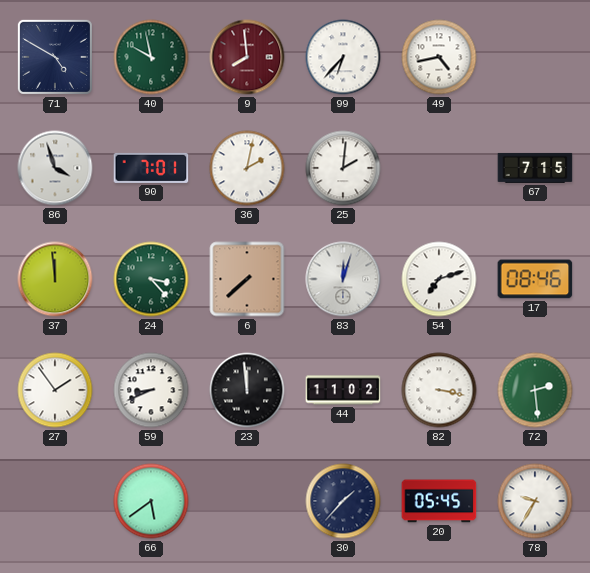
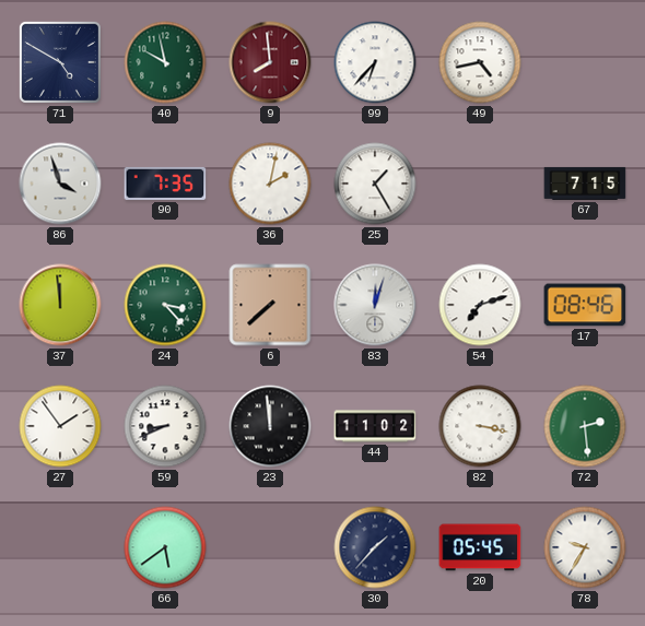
90: 7:01 -> 7:35
25: 2:01 -> 1:25
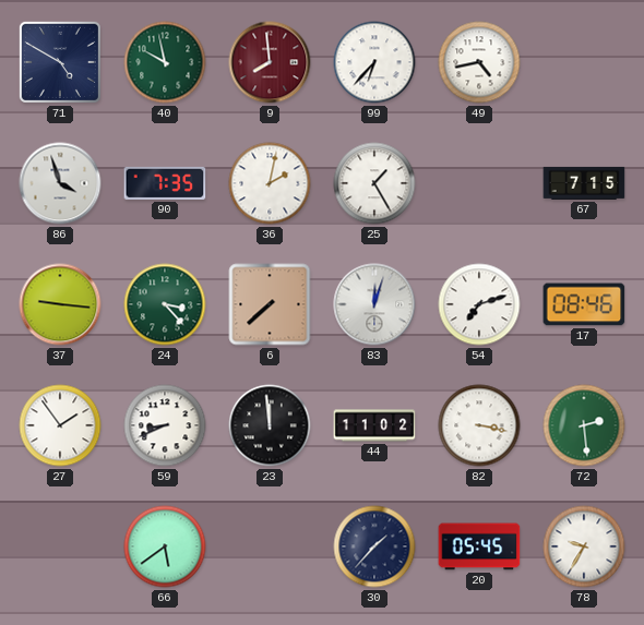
37: 11:59 -> 9:16
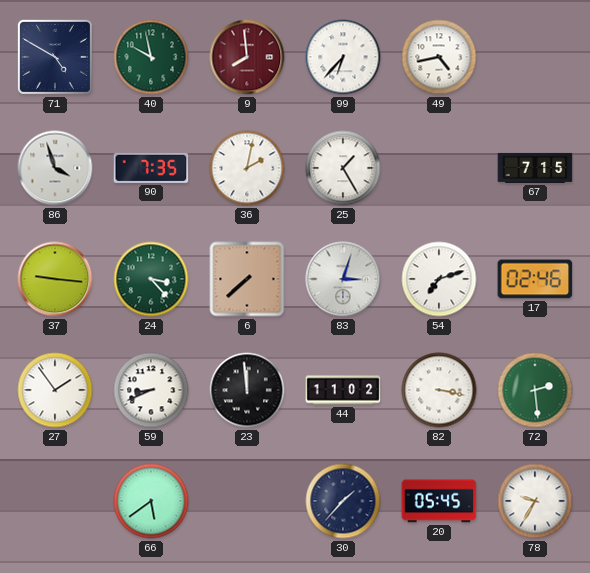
83: 12:03 -> 3:03
17: 08:46 -> 02:46
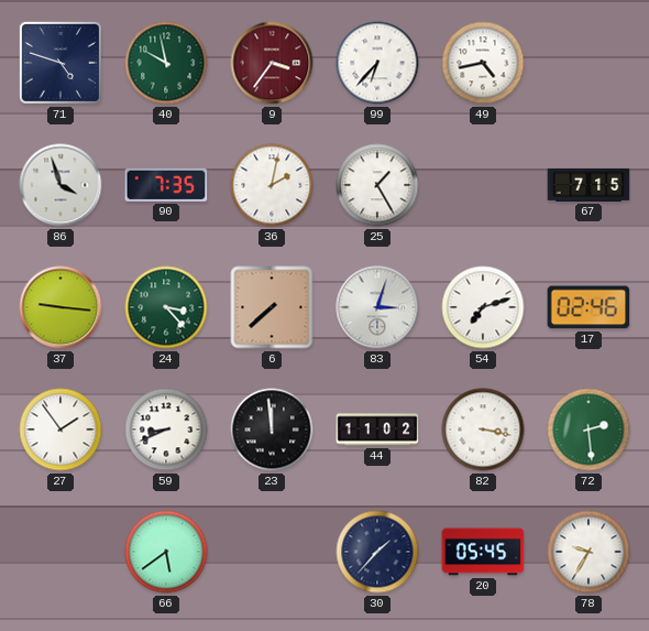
71: 4:50 -> 4:48
9: 7:59 -> 3:36
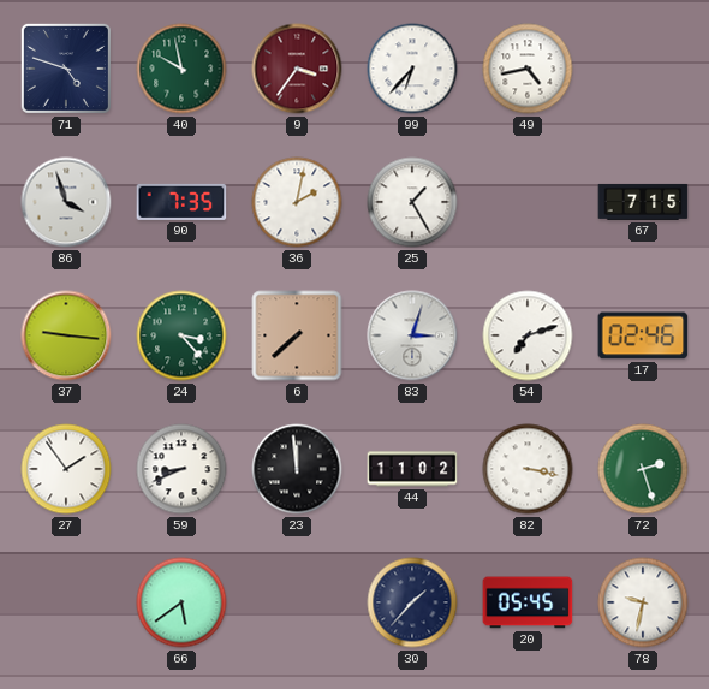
72: 2:29 -> 2:27
78: 9:35 -> 9:32
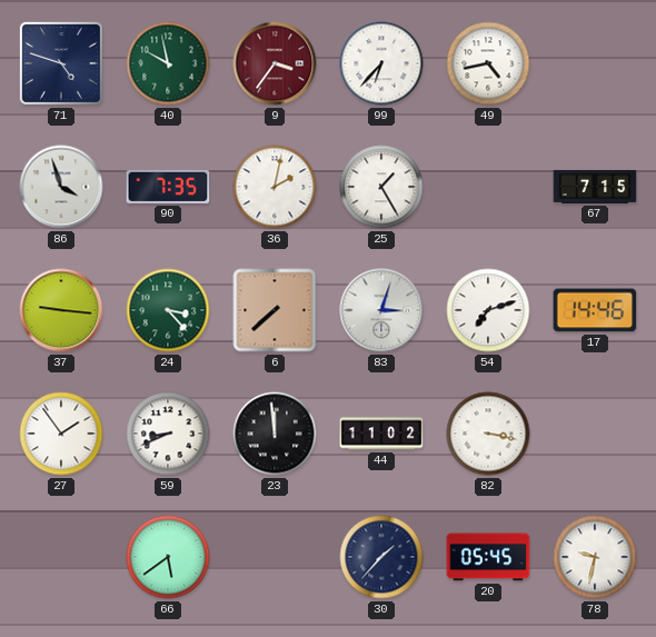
17: 02:46 -> 14:46
72: 2:27 -> none
